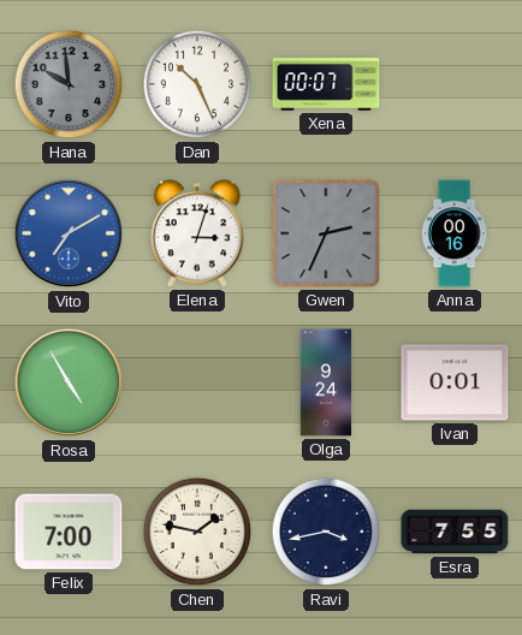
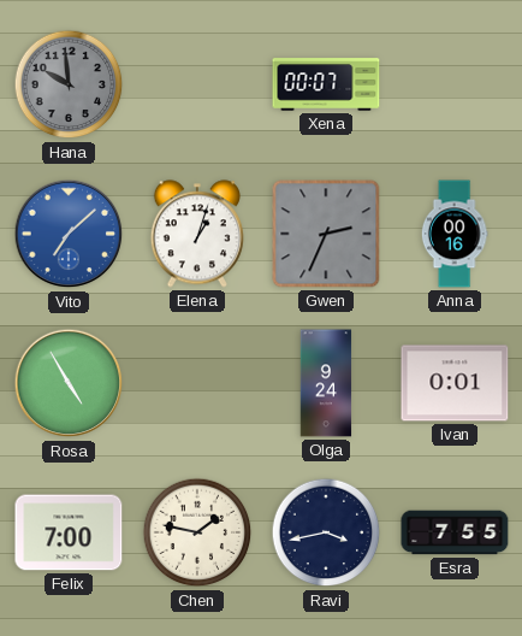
Dan: 10:26 -> none
Vito: 7:10 -> 7:08
Elena: 3:03 -> 1:03
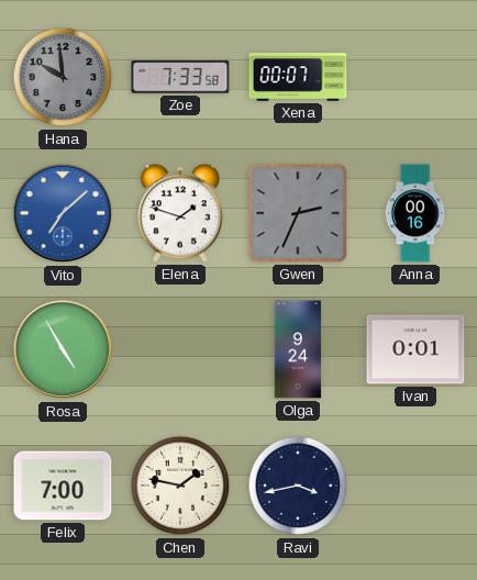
Zoe: none -> 7:33
Elena: 1:03 -> 1:48
Esra: 7:55 -> none
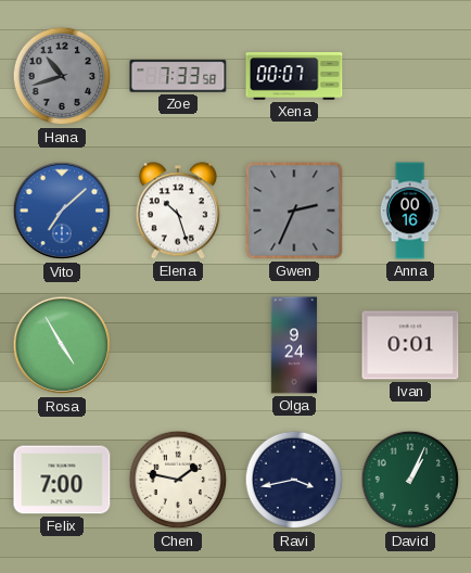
Hana: 9:59 -> 10:42
Elena: 1:48 -> 10:27
David: none -> 1:04
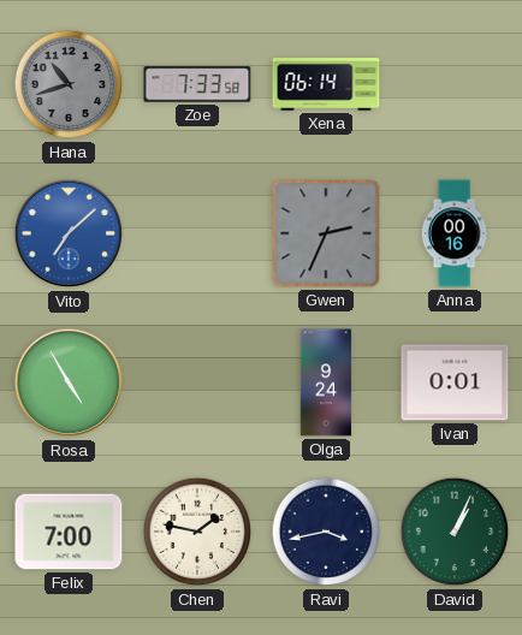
Xena: 00:07 -> 06:14
Elena: 10:27 -> none
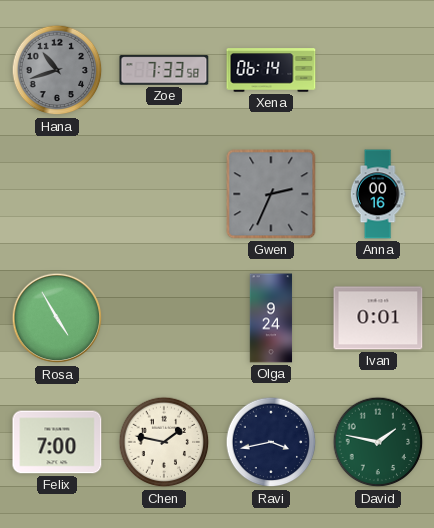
Vito: 7:08 -> none
David: 1:04 -> 1:47
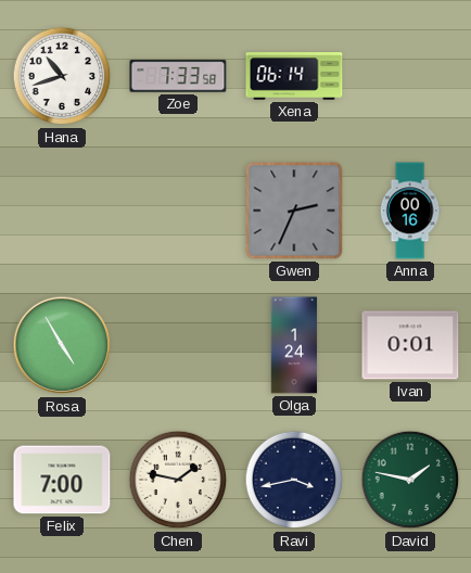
Hana dial: grey -> white
Olga: 9:24 -> 1:24
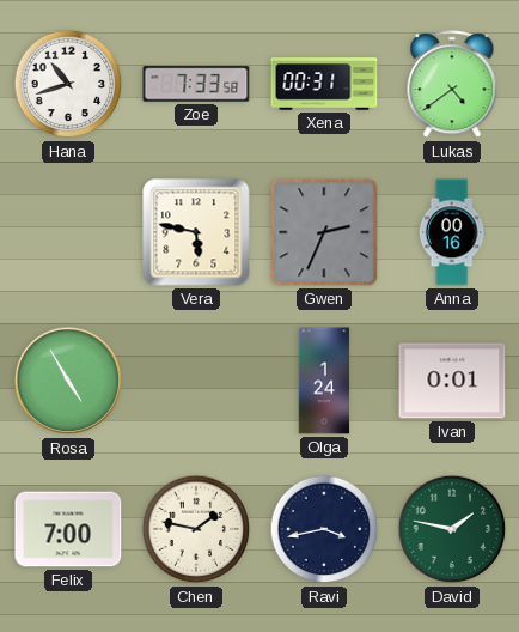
Xena: 06:14 -> 00:31
Lukas: none -> 4:39
Vera: none -> 5:47
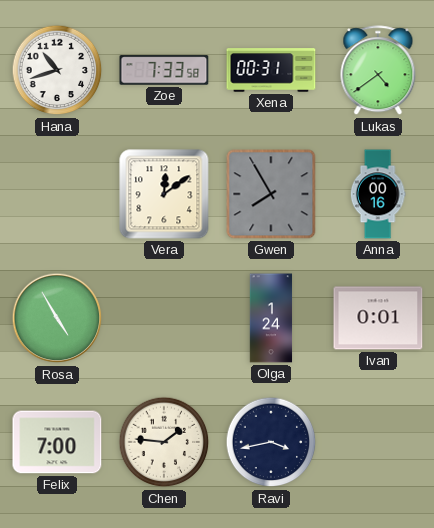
Vera: 5:47 -> 12:09
Gwen: 2:34 -> 7:55
Chen: 1:47 -> 1:46
David: 1:47 -> none
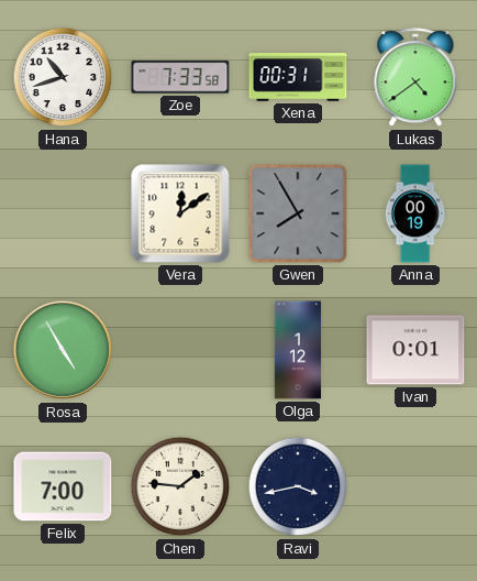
Anna: 00:16 -> 00:19
Olga: 1:24 -> 1:12
